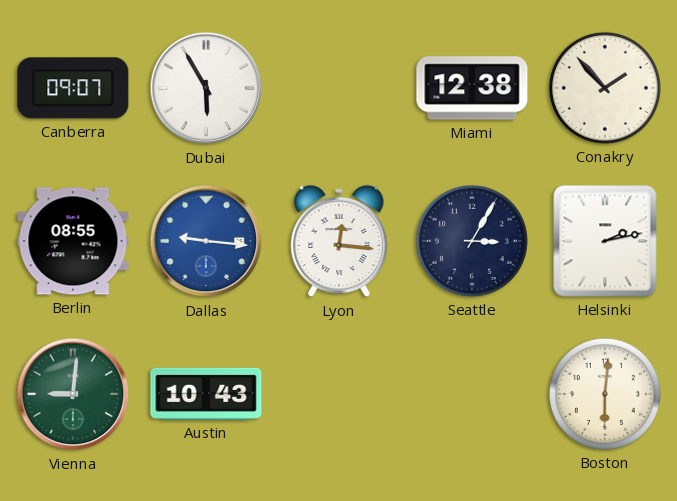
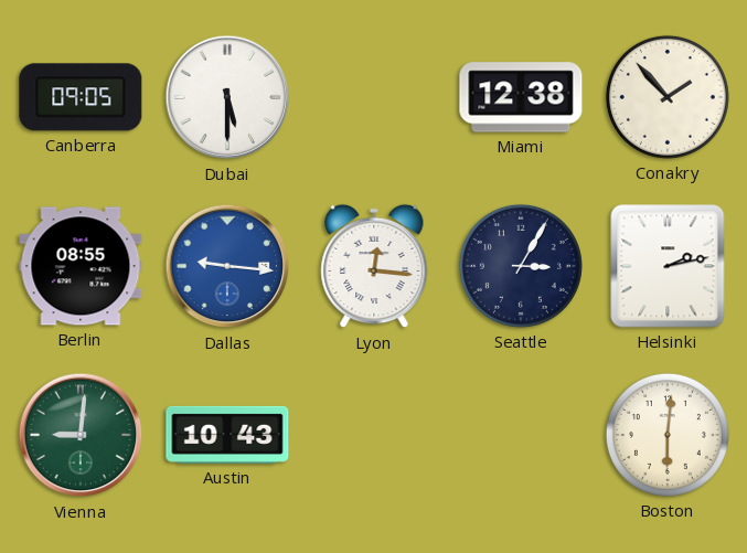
Canberra: 09:07 -> 09:05
Dubai: 5:55 -> 5:30
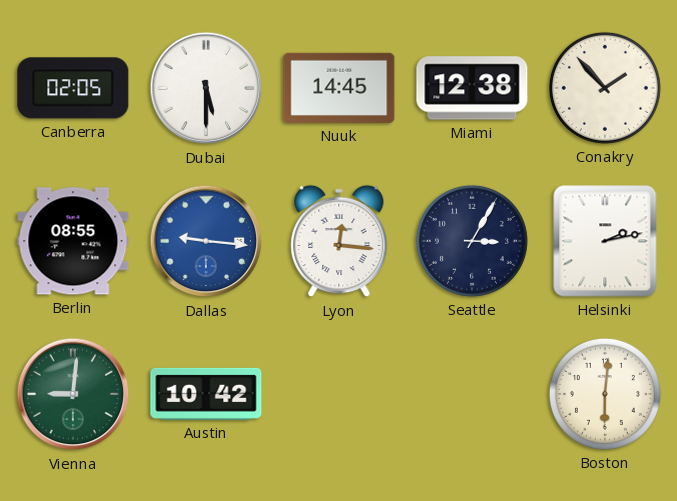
Canberra: 09:05 -> 02:05
Nuuk: none -> 14:45
Austin: 10:43 -> 10:42
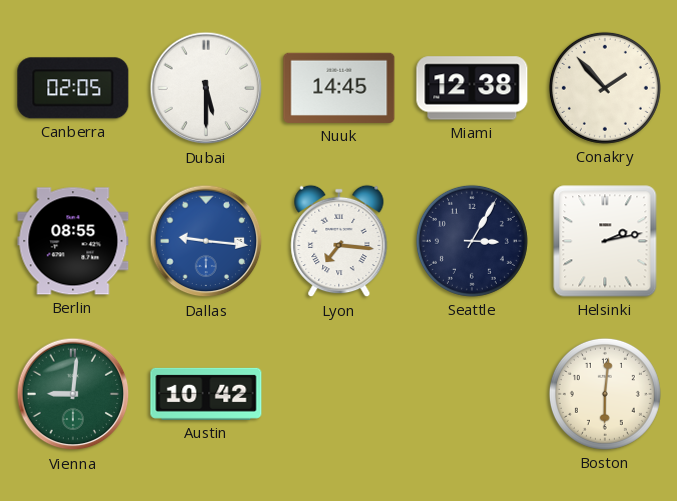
Lyon: 12:16 -> 7:16
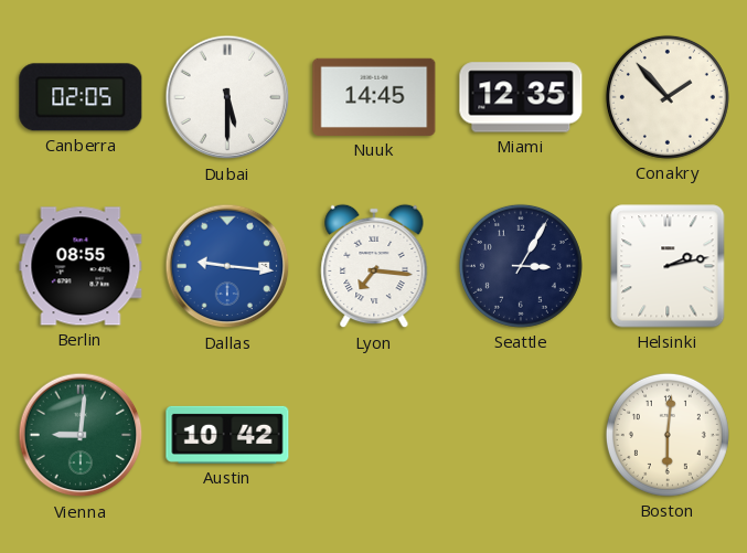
Miami: 12:38 -> 12:35
